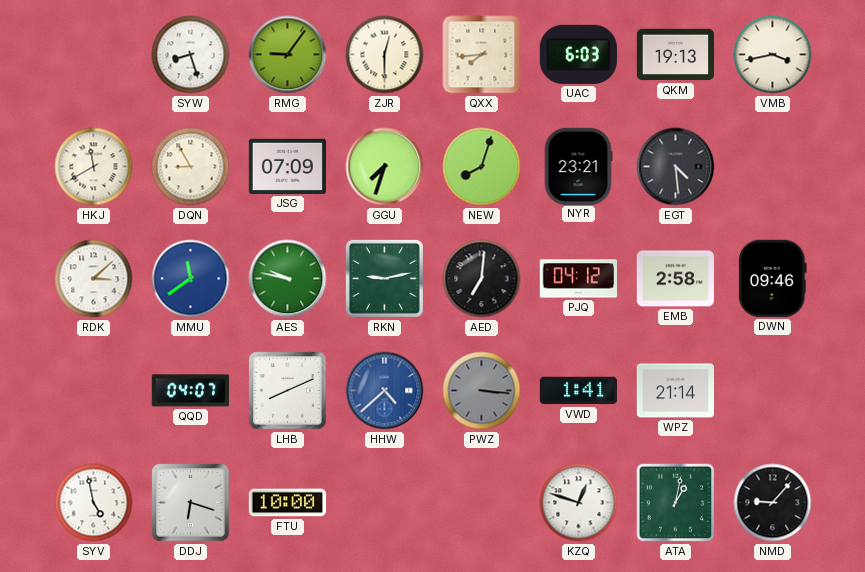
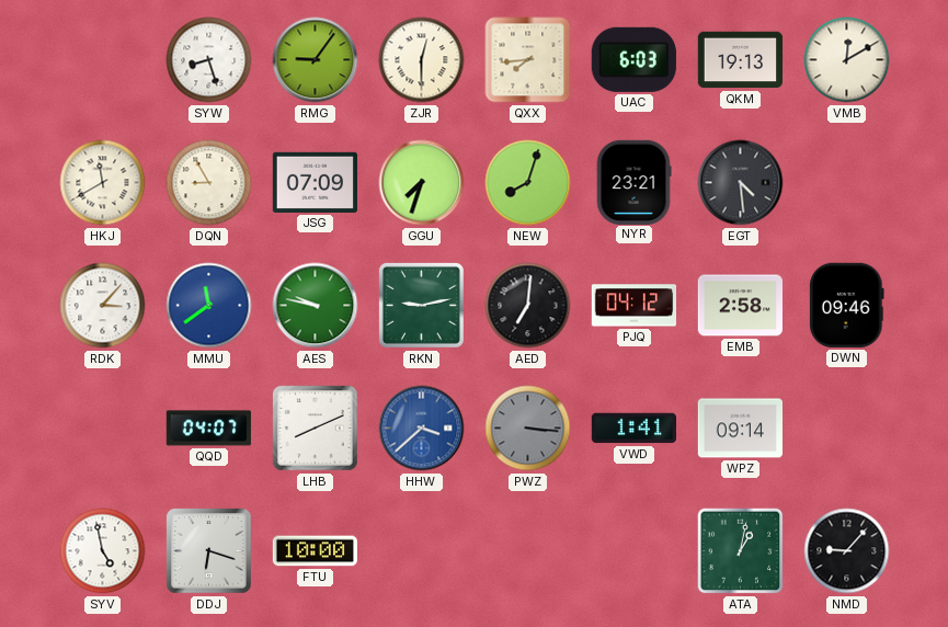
VMB: 3:43 -> 12:10
RDK: 3:08 -> 3:07
HHW: 4:38 -> 3:38
WPZ: 21:14 -> 09:14
KZQ: 12:48 -> none
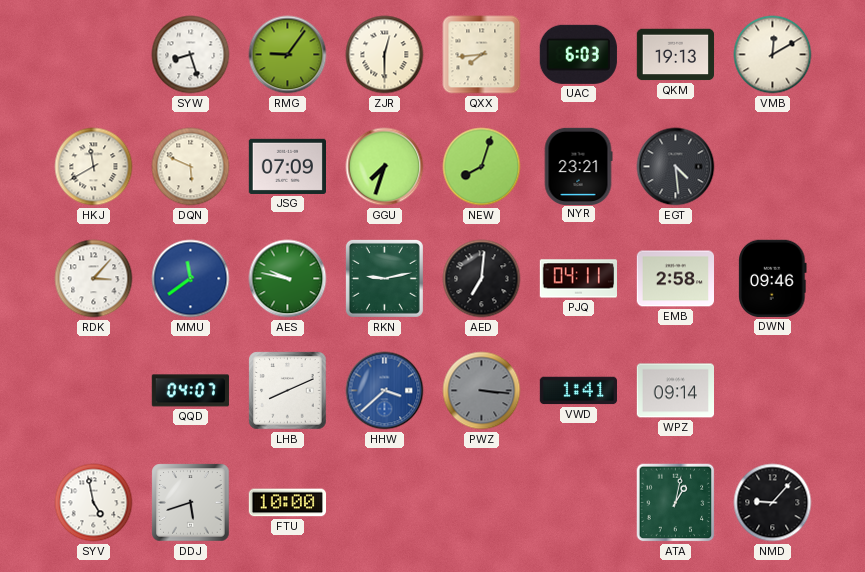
DQN: 8:55 -> 5:49
PJQ: 04:12 -> 04:11
DDJ: 6:18 -> 5:42
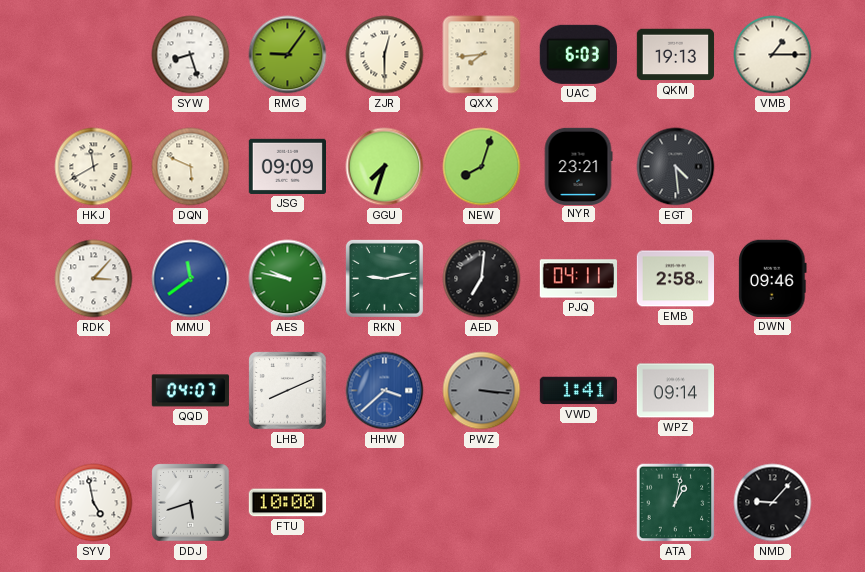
VMB: 12:10 -> 1:15
JSG: 07:09 -> 09:09
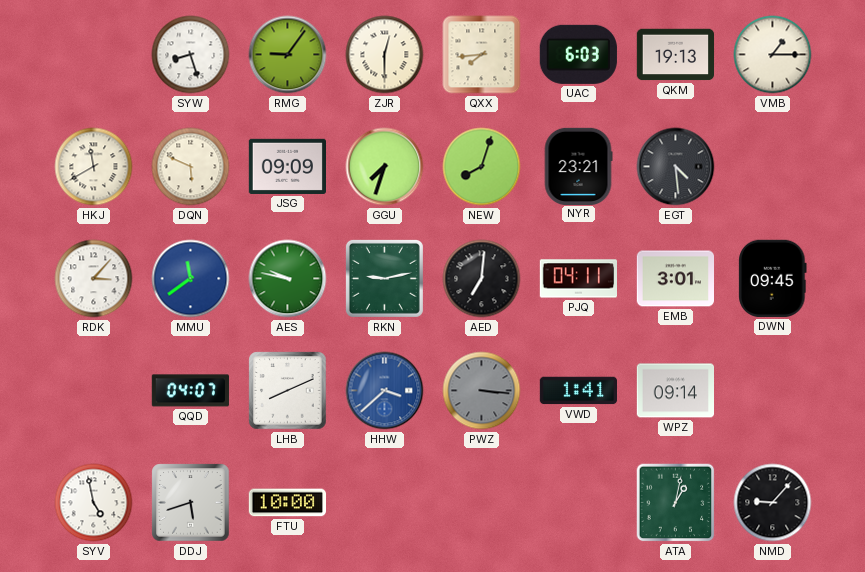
EMB: 2:58 -> 3:01
DWN: 09:46 -> 09:45
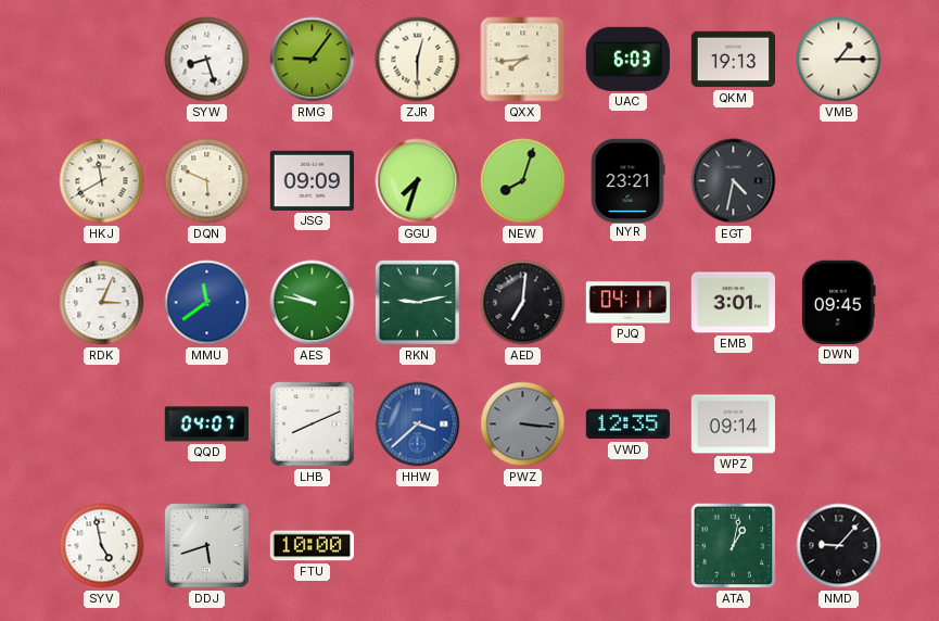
EGT: 4:29 -> 4:32
RDK: 3:07 -> 3:04
VWD: 1:41 -> 12:35
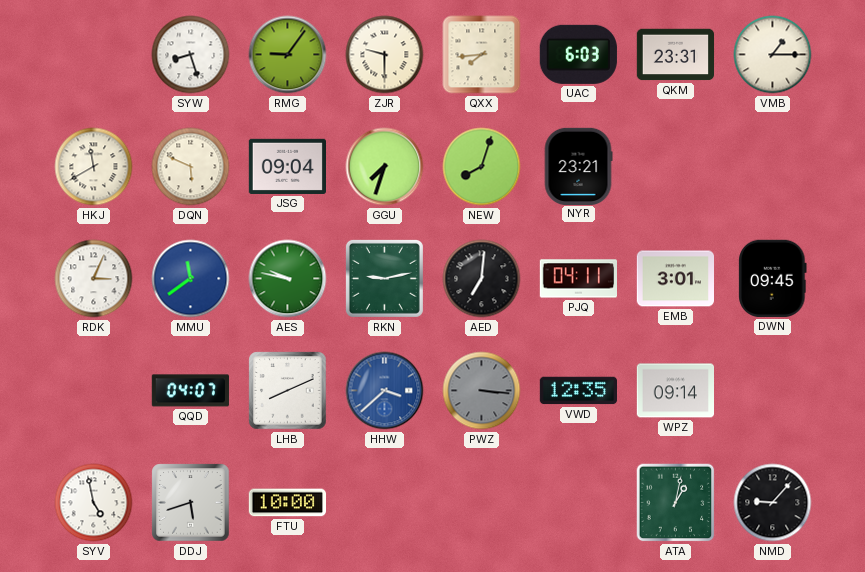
ZJR: 12:30 -> 9:30
QKM: 19:13 -> 23:31
JSG: 09:09 -> 09:04
EGT: 4:32 -> none
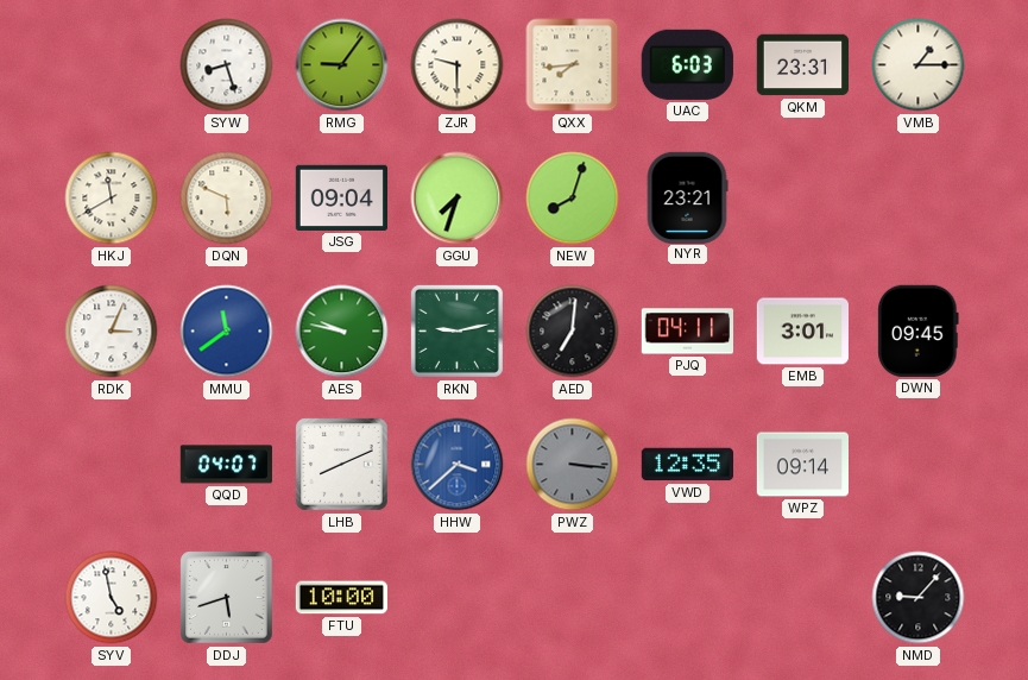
ATA: 1:02 -> none
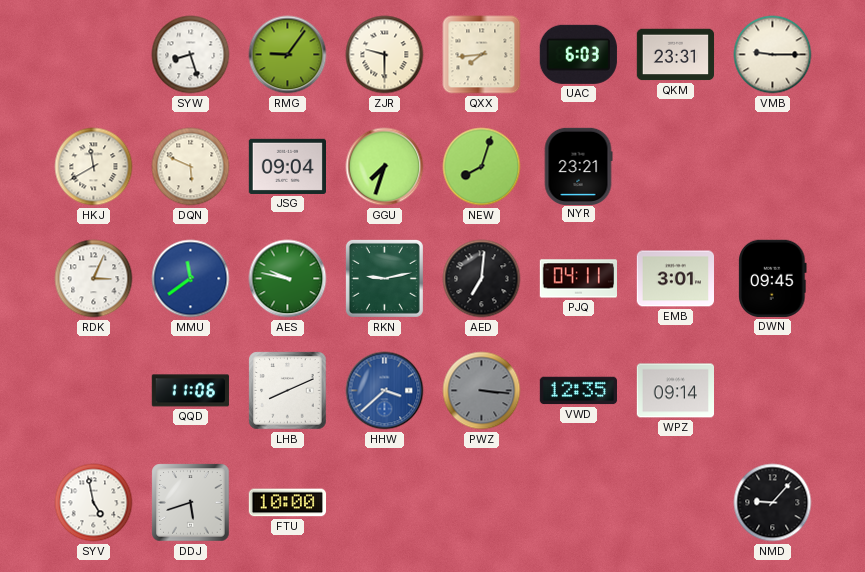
VMB: 1:15 -> 9:15
QQD: 04:07 -> 11:06
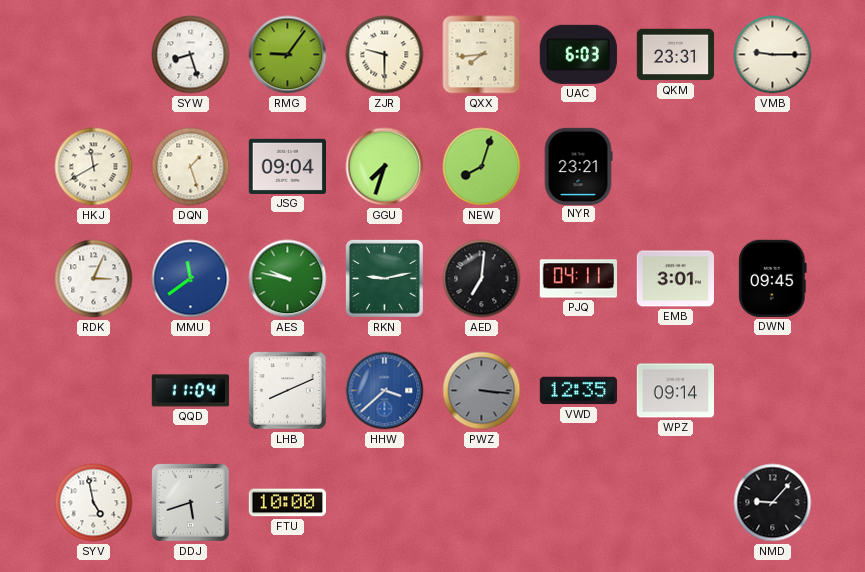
DQN: 5:49 -> 1:27
QQD: 11:06 -> 11:04
